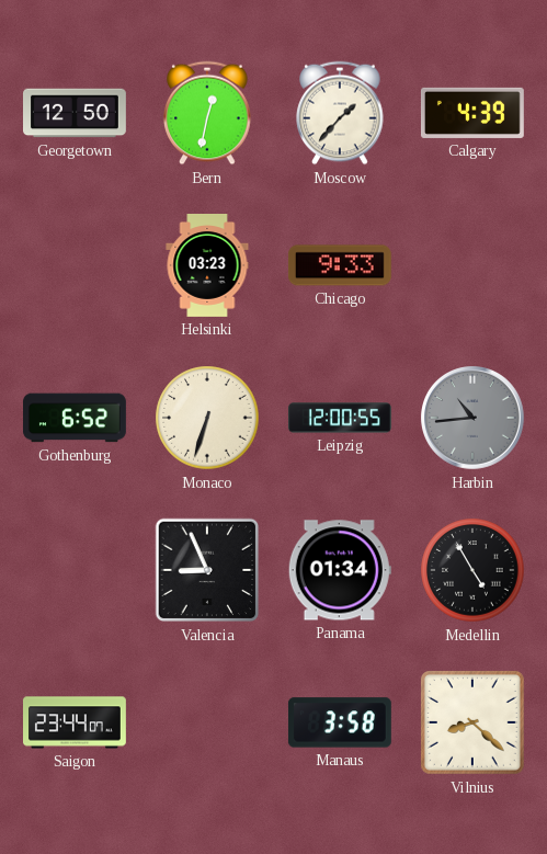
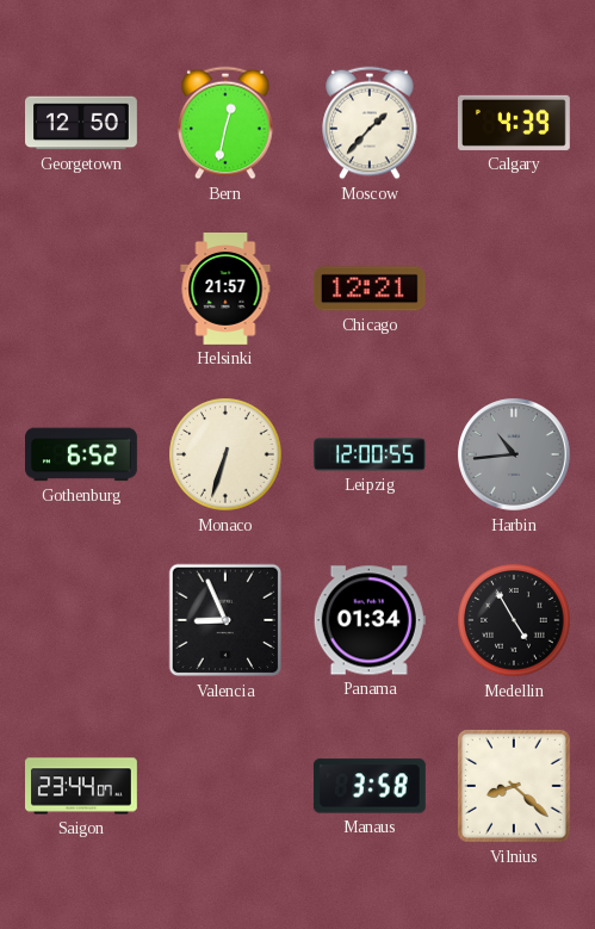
Helsinki: 03:23 -> 21:57
Chicago: 9:33 -> 12:21
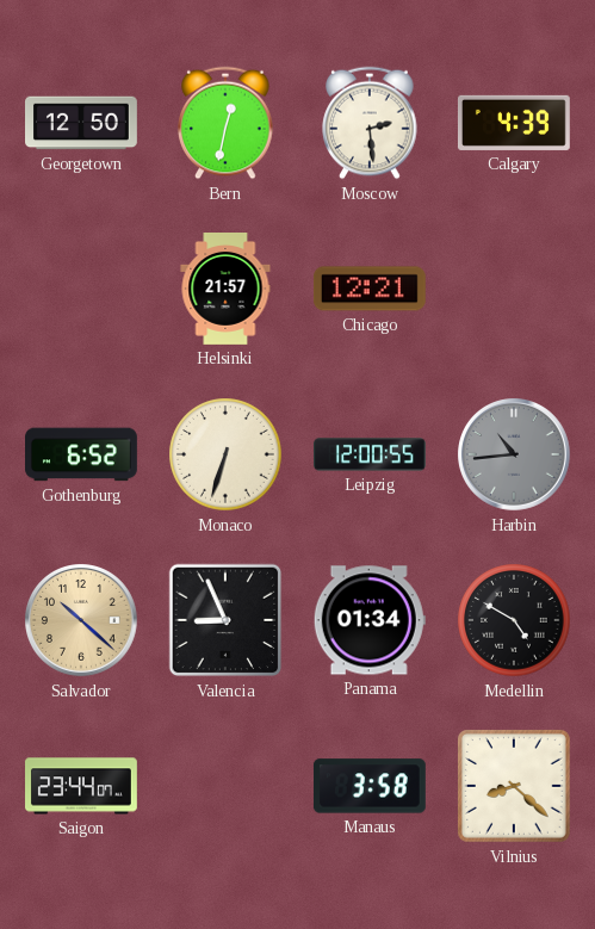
Moscow: 1:37 -> 2:29
Salvador: none -> 10:22
Medellin: 4:55 -> 4:50
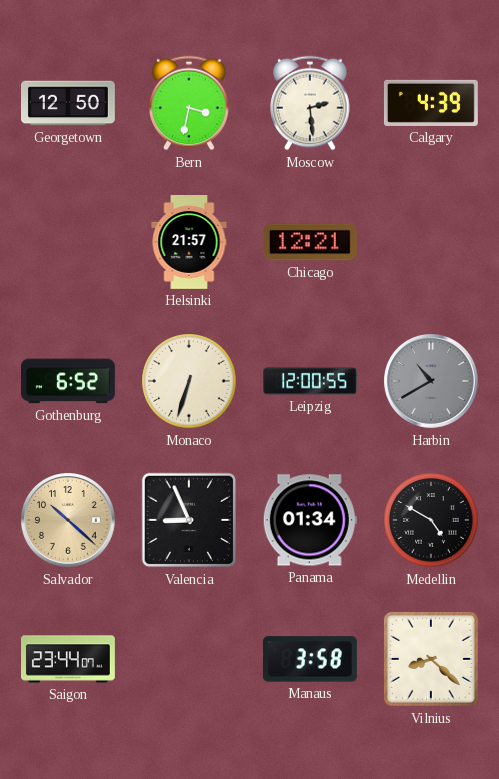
Bern: 12:32 -> 3:32
Harbin: 10:44 -> 10:40
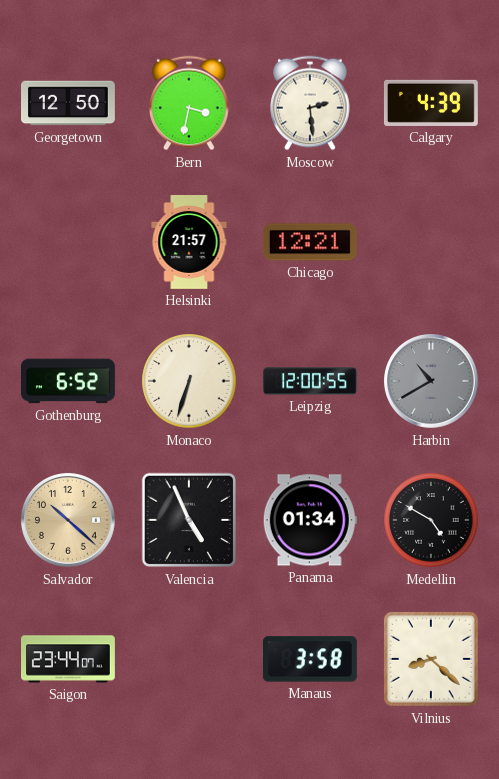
Valencia: 8:56 -> 4:56
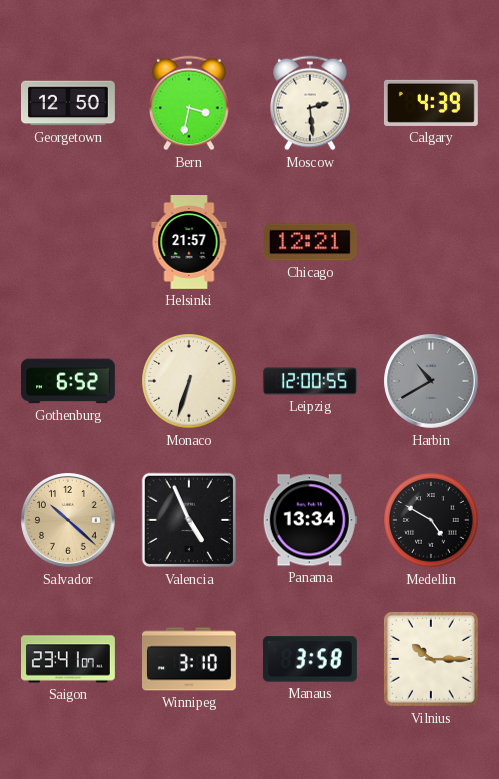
Panama: 01:34 -> 13:34
Saigon: 23:44 -> 23:41
Winnipeg: none -> 3:10
Vilnius: 8:22 -> 10:15
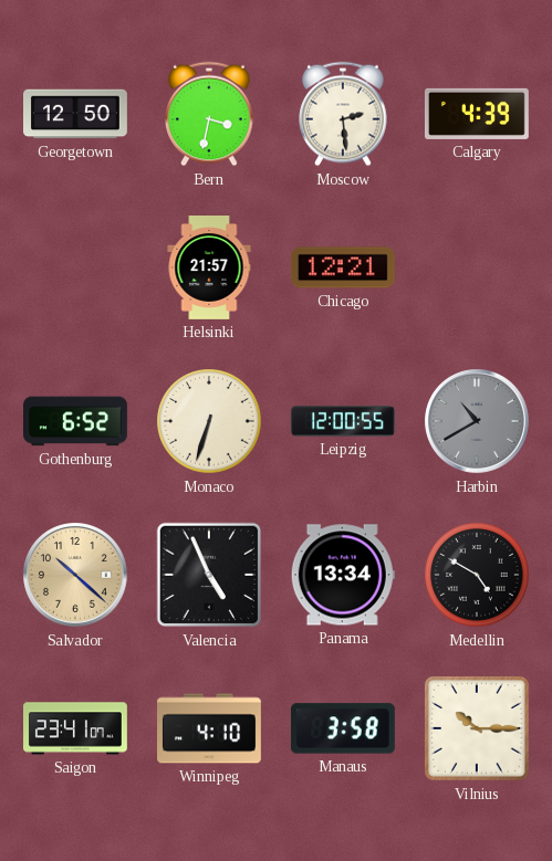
Winnipeg: 3:10 -> 4:10
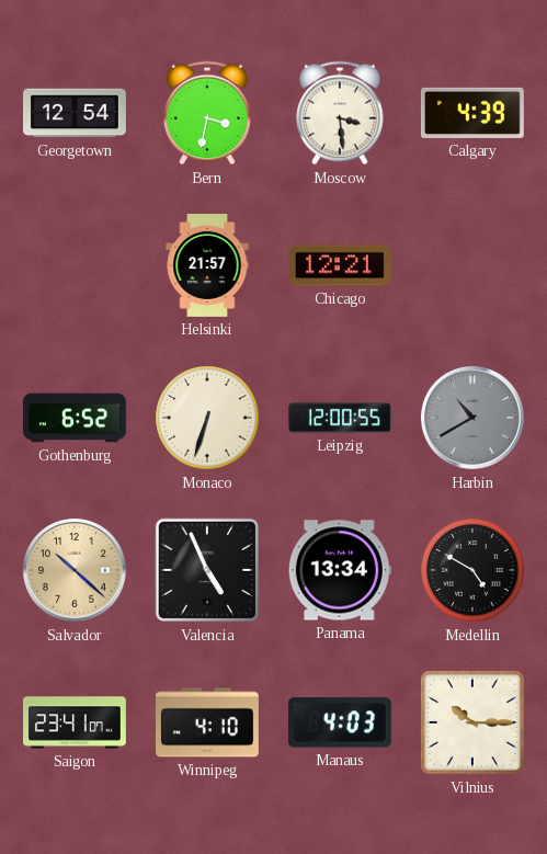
Georgetown: 12:50 -> 12:54
Moscow: 2:29 -> 3:29
Manaus: 3:58 -> 4:03
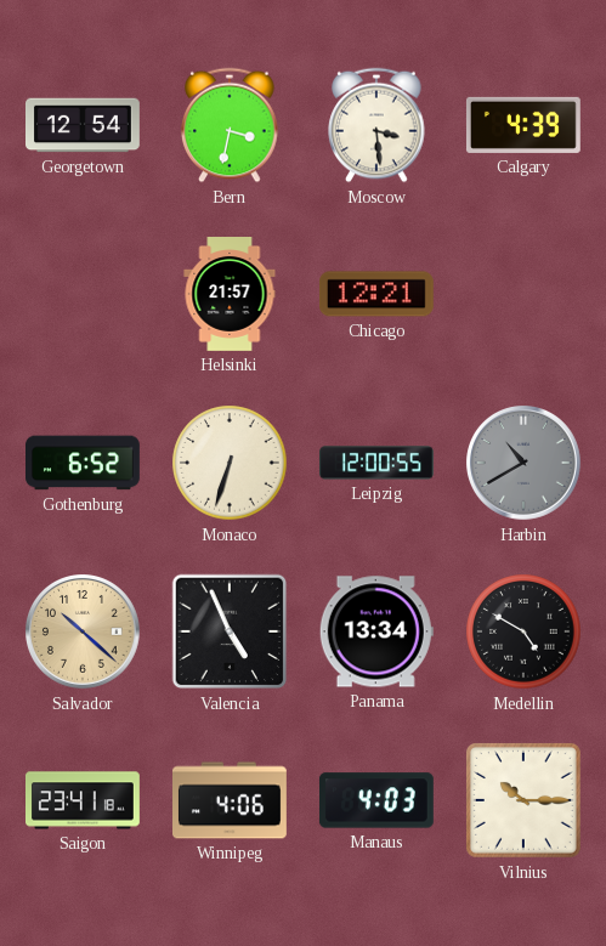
Saigon: 23:41:07 -> 23:41:18
Winnipeg: 4:10 -> 4:06
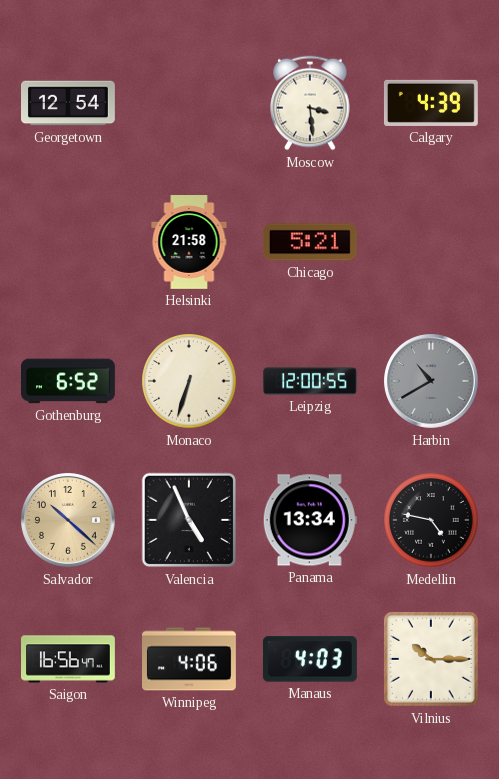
Bern: 3:32 -> none
Helsinki: 21:57 -> 21:58
Chicago: 12:21 -> 5:21
Medellin: 4:50 -> 4:47
Saigon: 23:41 -> 16:56
